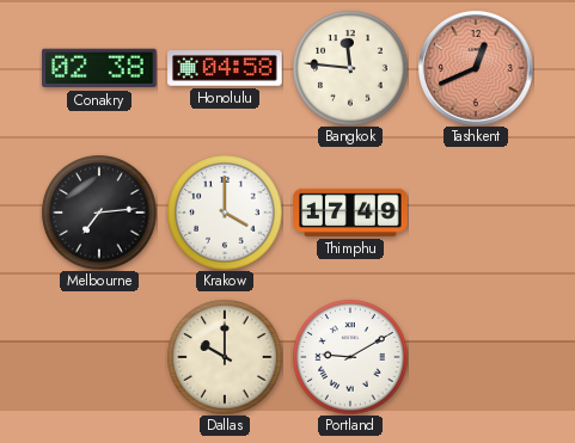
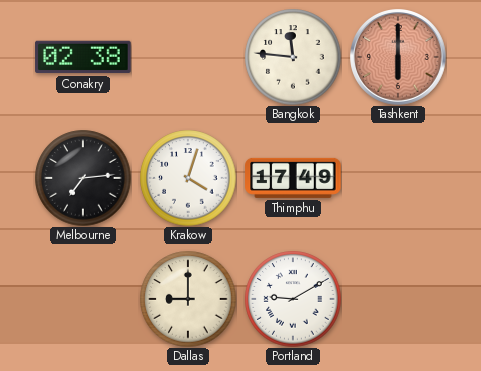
Honolulu: 04:58 -> none
Tashkent: 12:41 -> 6:00
Krakow: 4:00 -> 4:03
Dallas: 10:00 -> 9:00
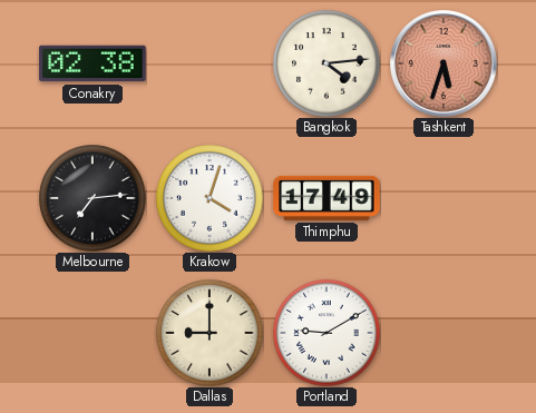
Bangkok: 11:46 -> 4:14
Tashkent: 6:00 -> 5:33
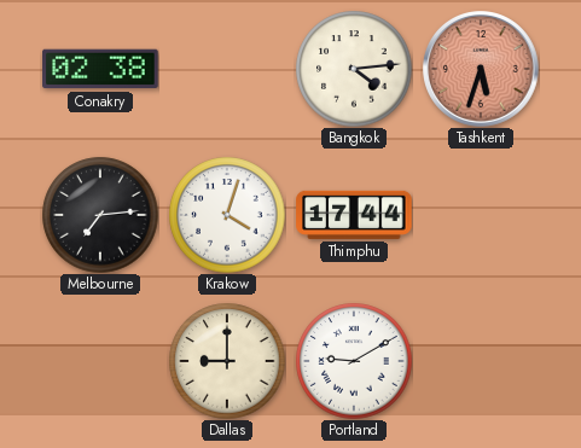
Thimphu: 17:49 -> 17:44
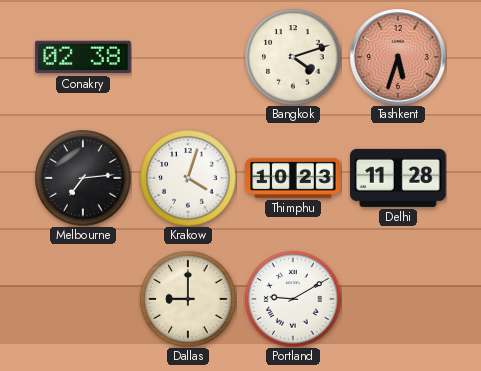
Bangkok: 4:14 -> 4:12
Thimphu: 17:44 -> 10:23
Delhi: none -> 11:28
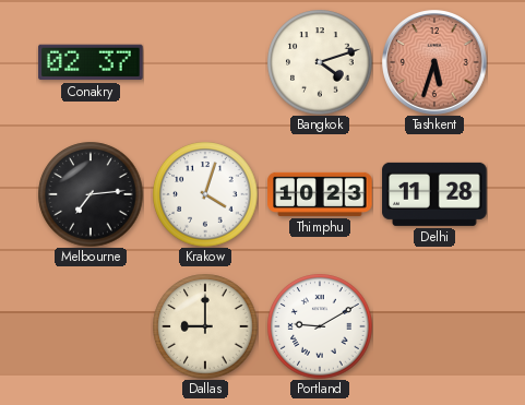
Conakry: 02:38 -> 02:37
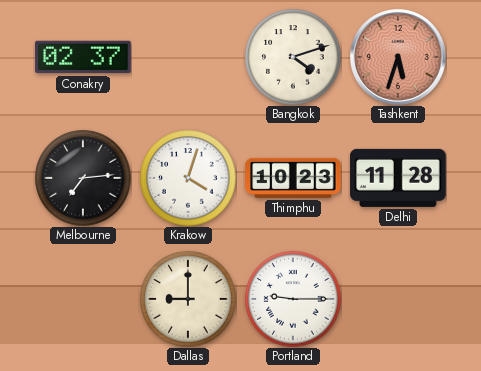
Portland: 9:10 -> 9:15
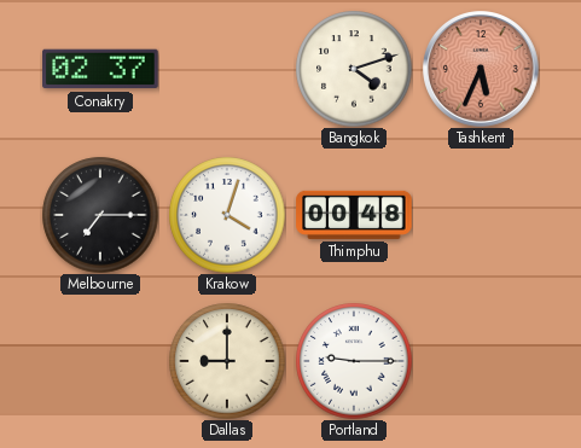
Tashkent: 5:33 -> 5:34
Melbourne: 7:14 -> 7:15
Thimphu: 10:23 -> 00:48
Delhi: 11:28 -> none
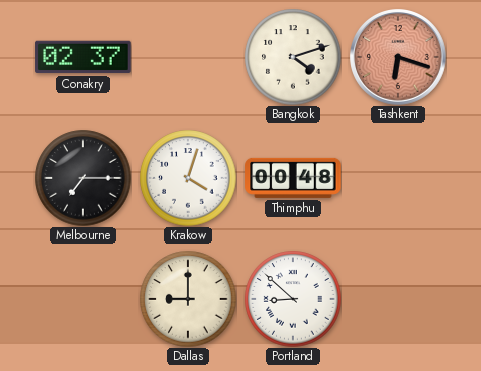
Tashkent: 5:34 -> 6:18
Portland: 9:15 -> 8:52
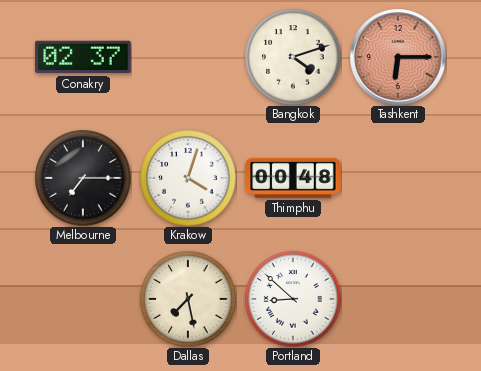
Tashkent: 6:18 -> 6:15
Dallas: 9:00 -> 7:28
